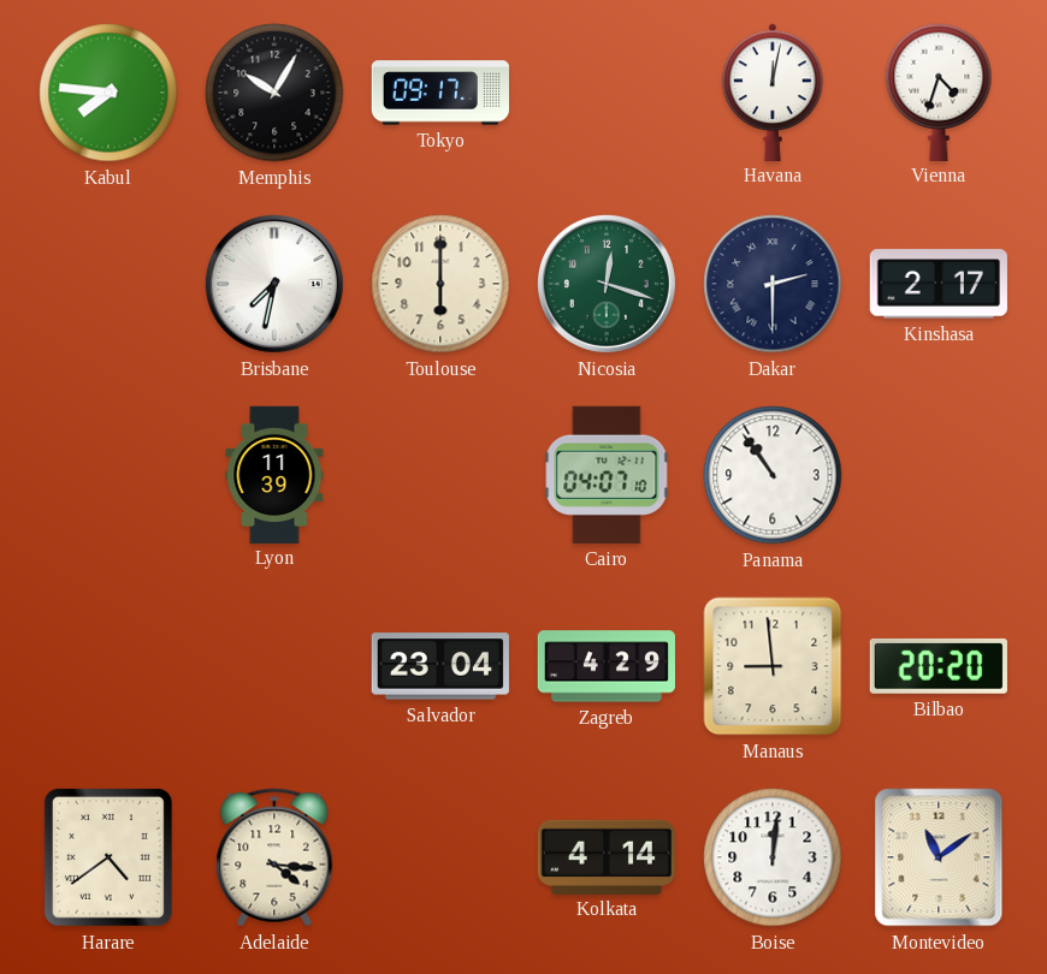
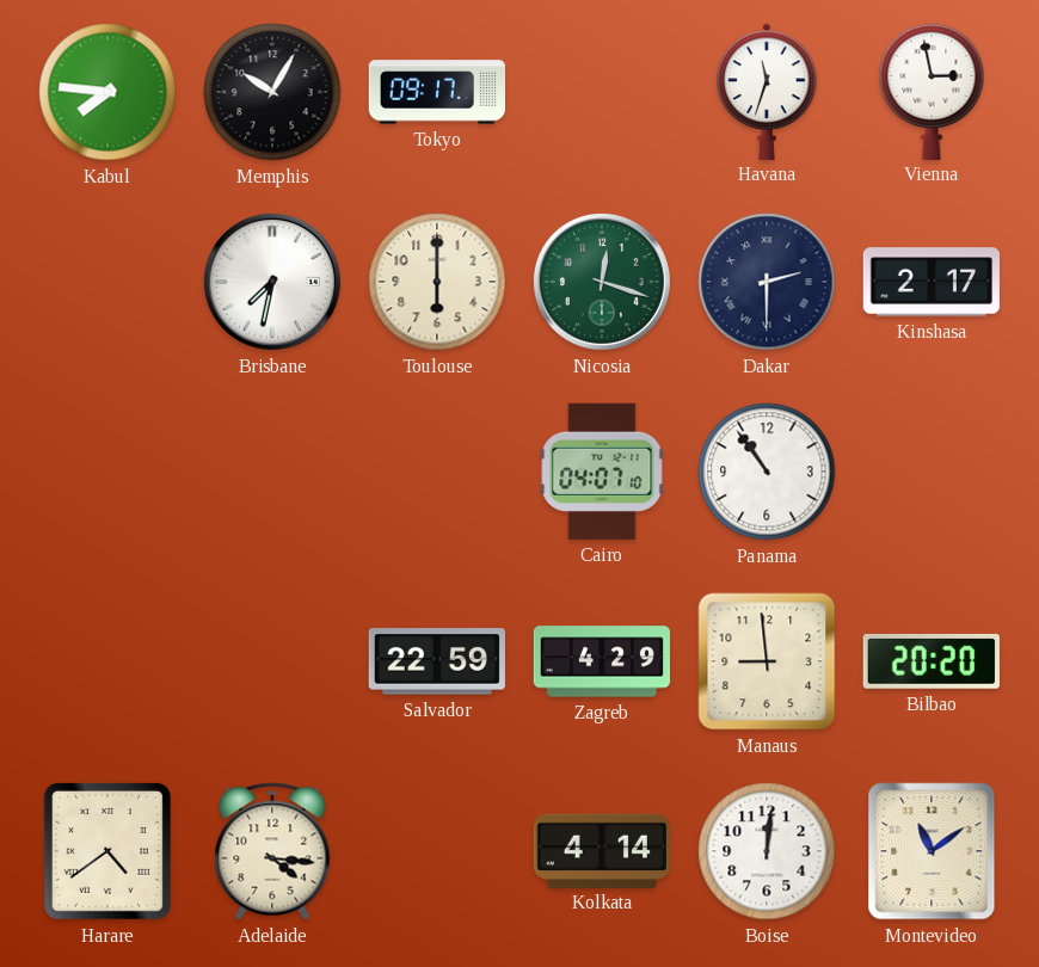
Havana: 12:02 -> 11:33
Vienna: 4:33 -> 2:58
Lyon: 11:39 -> none
Salvador: 23:04 -> 22:59
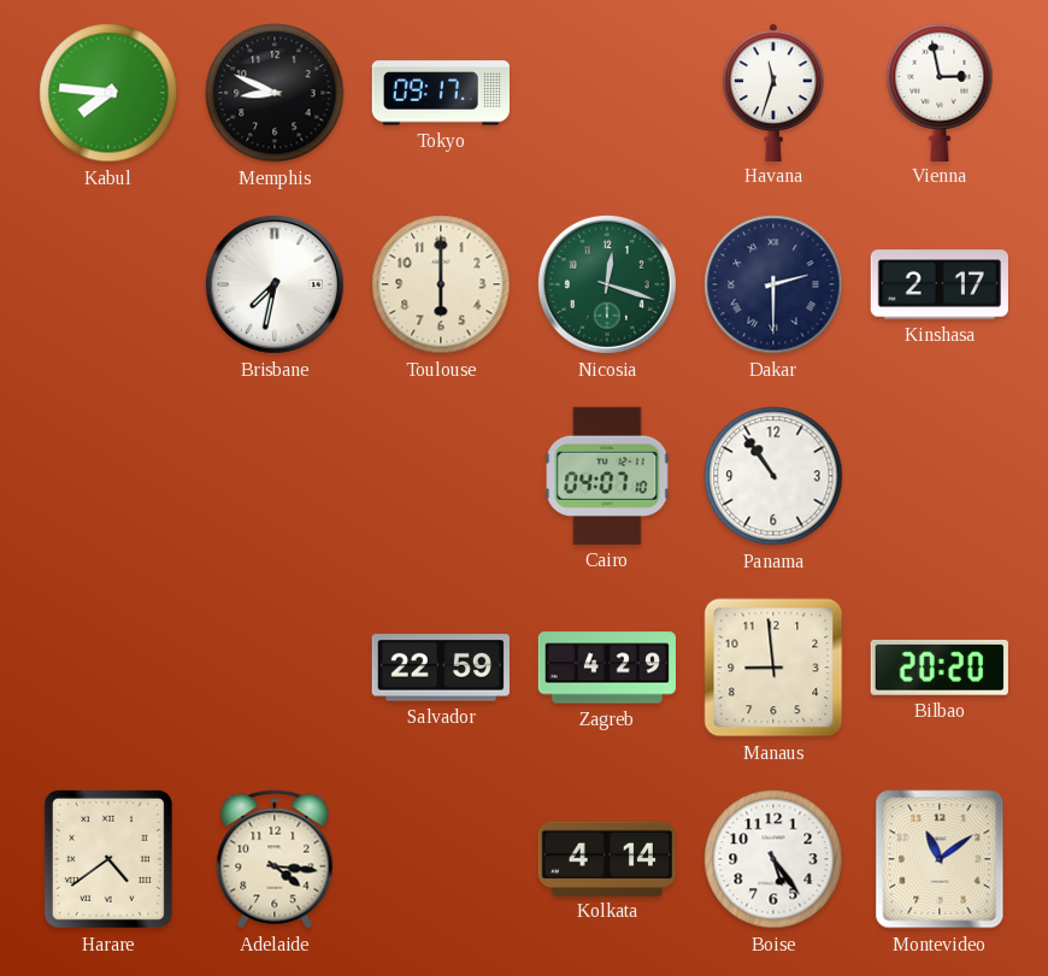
Memphis: 10:05 -> 8:49
Boise: 12:01 -> 5:24
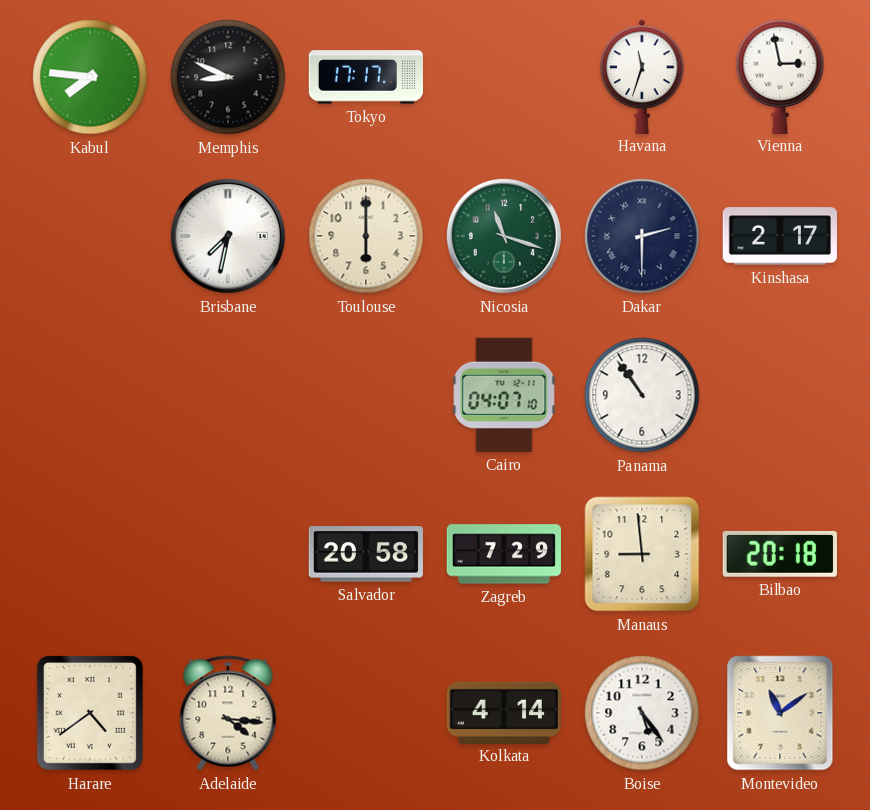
Tokyo: 09:17 -> 17:17
Nicosia: 12:18 -> 11:18
Salvador: 22:59 -> 20:58
Zagreb: 4:29 -> 7:29
Bilbao: 20:20 -> 20:18
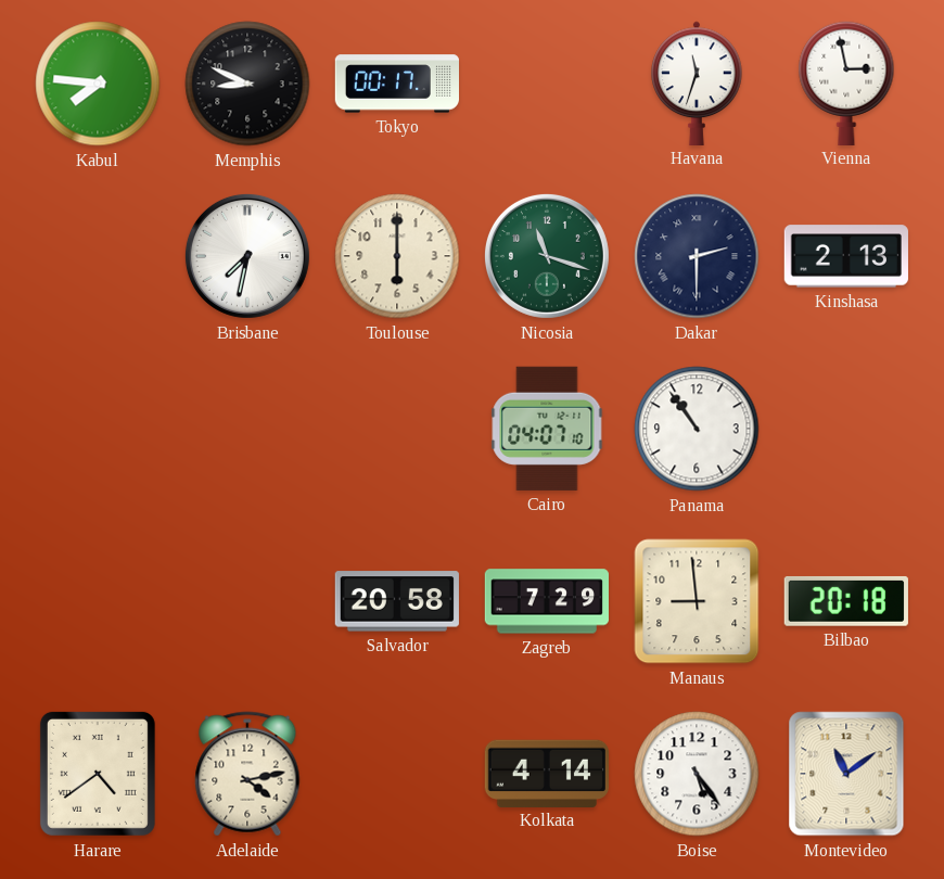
Tokyo: 17:17 -> 00:17
Kinshasa: 2:17 -> 2:13
Adelaide: 4:16 -> 4:13
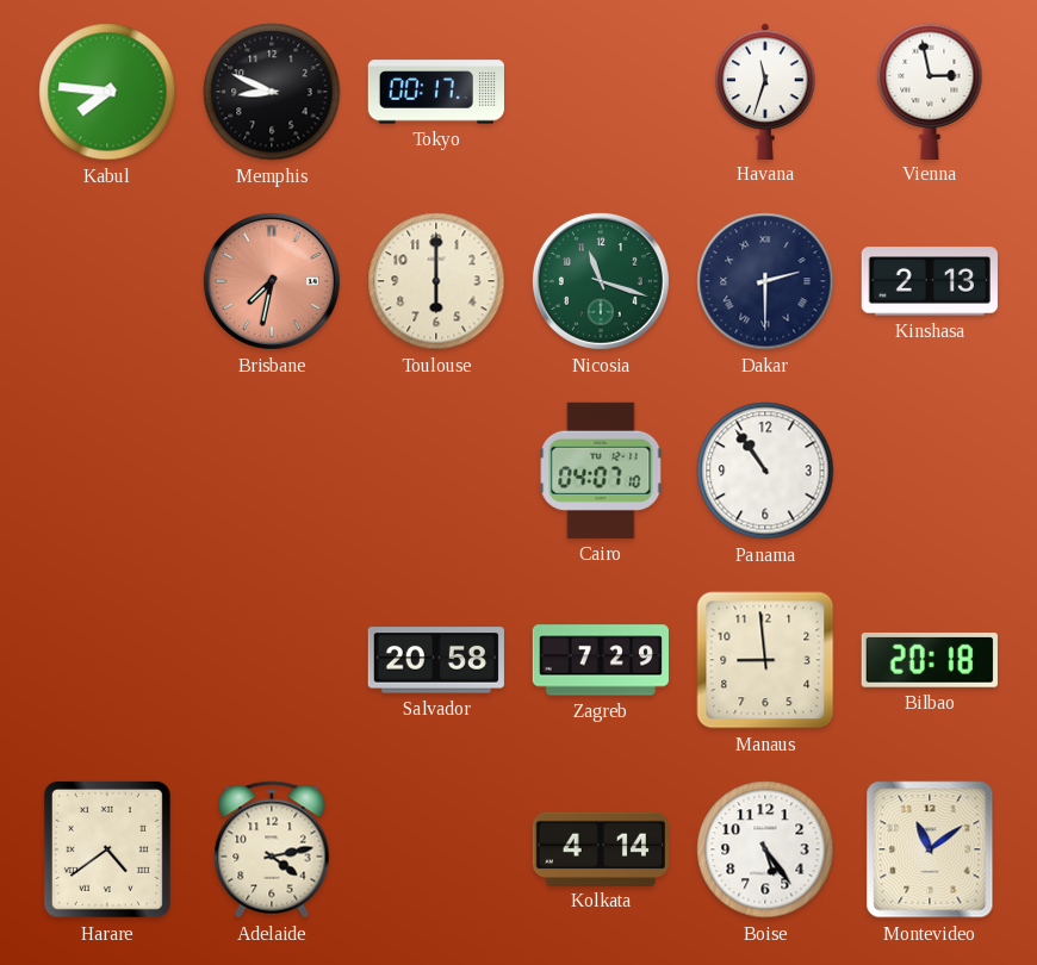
Brisbane dial: white -> salmon
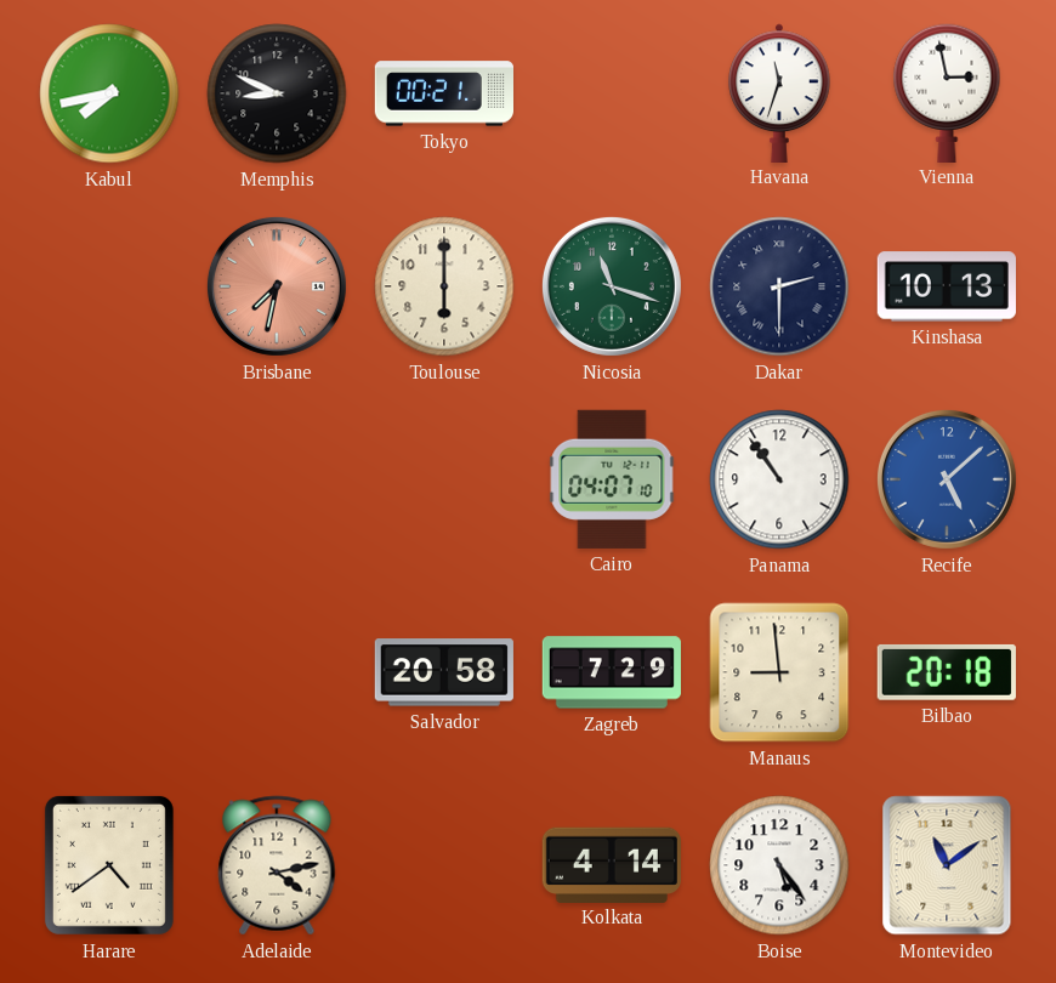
Kabul: 7:46 -> 7:43
Tokyo: 00:17 -> 00:21
Kinshasa: 2:13 -> 10:13
Recife: none -> 5:08
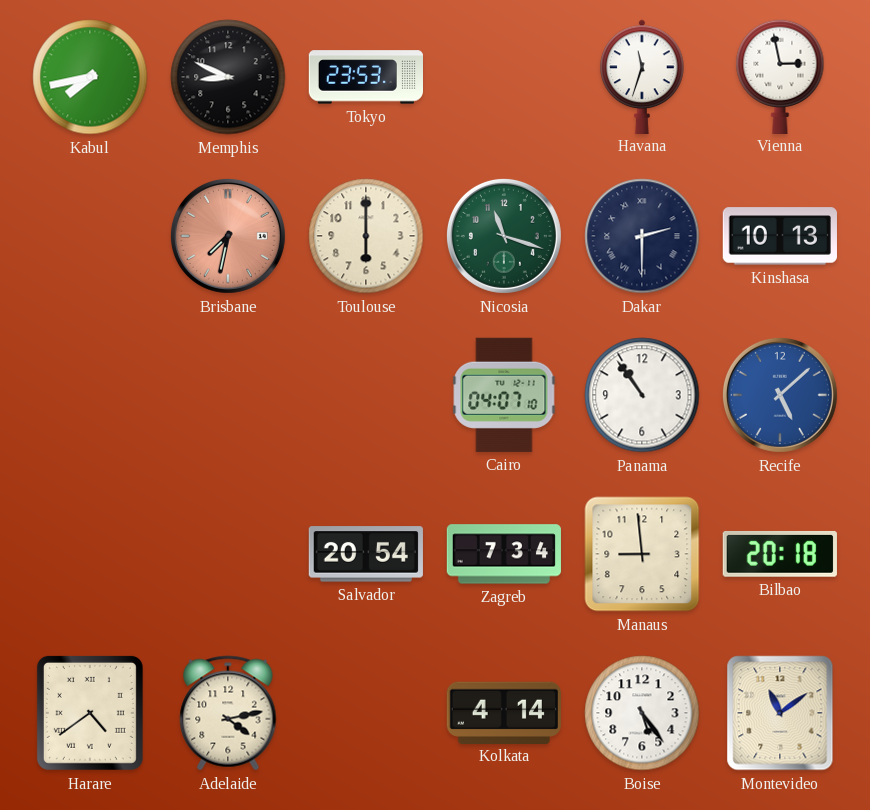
Tokyo: 00:21 -> 23:53
Salvador: 20:58 -> 20:54
Zagreb: 7:29 -> 7:34
